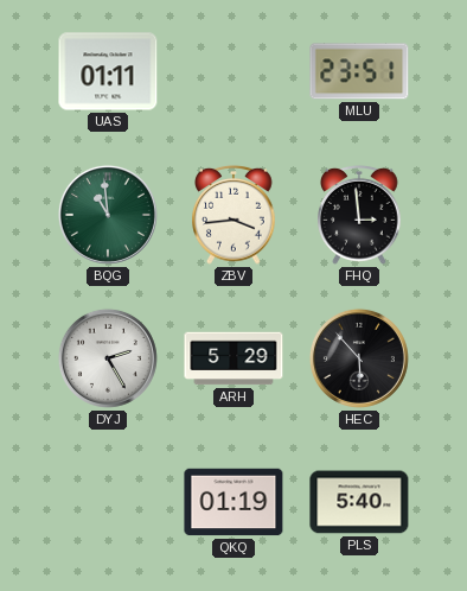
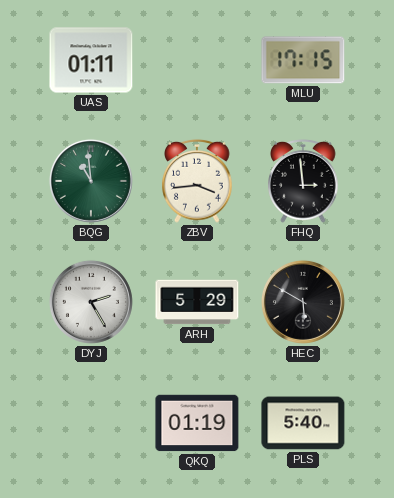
MLU: 23:51 -> 17:15
HEC: 5:53 -> 5:50
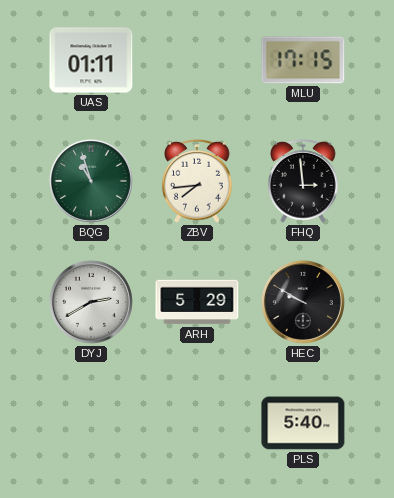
BQG: 10:59 -> 10:57
ZBV: 3:44 -> 7:44
DYJ: 2:25 -> 2:40
HEC: 5:50 -> 9:50
QKQ: 01:19 -> none
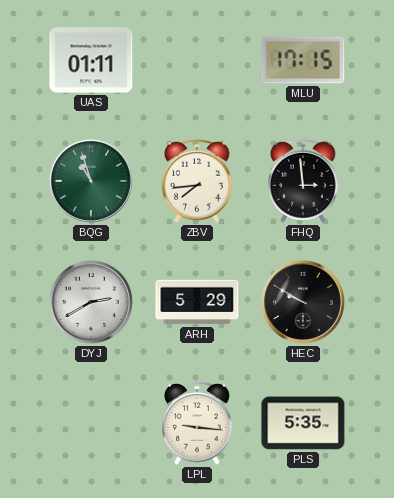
LPL: none -> 9:16
PLS: 5:40 -> 5:35
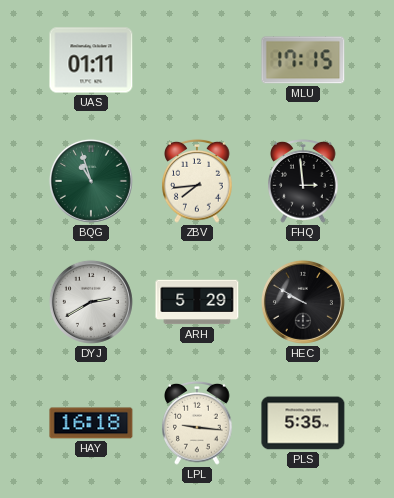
HAY: none -> 16:18
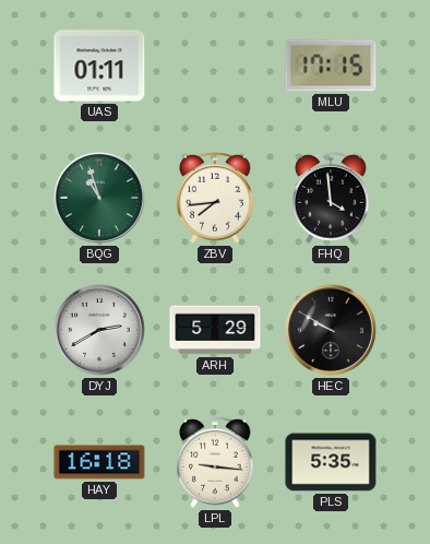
FHQ: 2:59 -> 3:59
